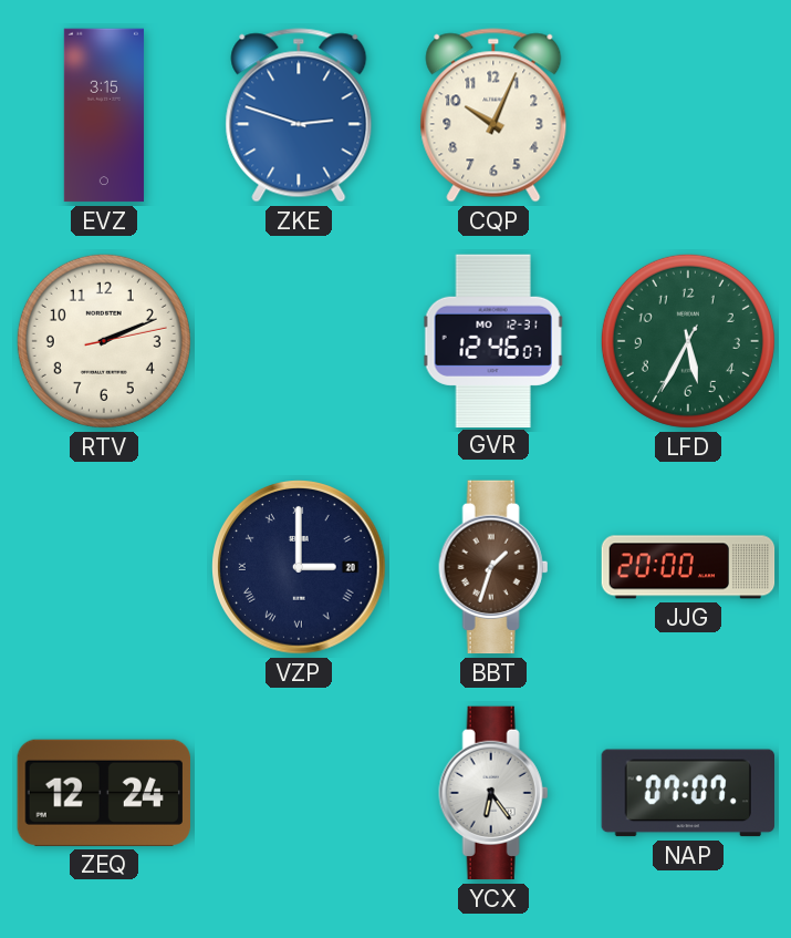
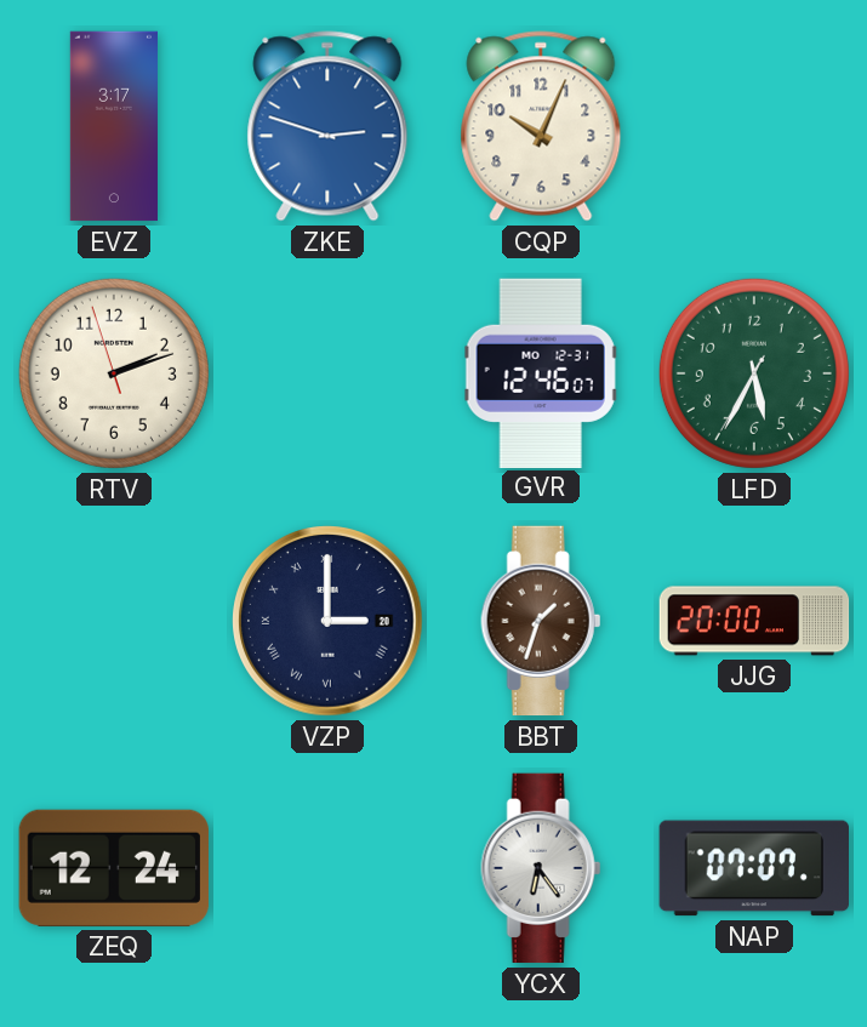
EVZ: 3:15 -> 3:17
RTV: 2:11:13 -> 2:11:57
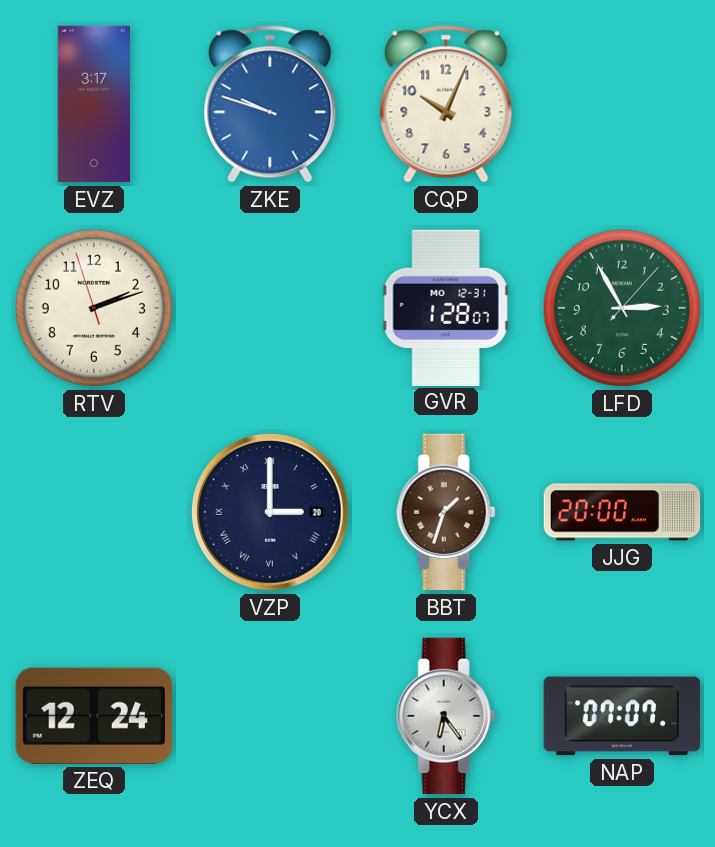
ZKE: 2:48 -> 9:48
GVR: 12:46 -> 1:28
LFD: 5:34 -> 2:55
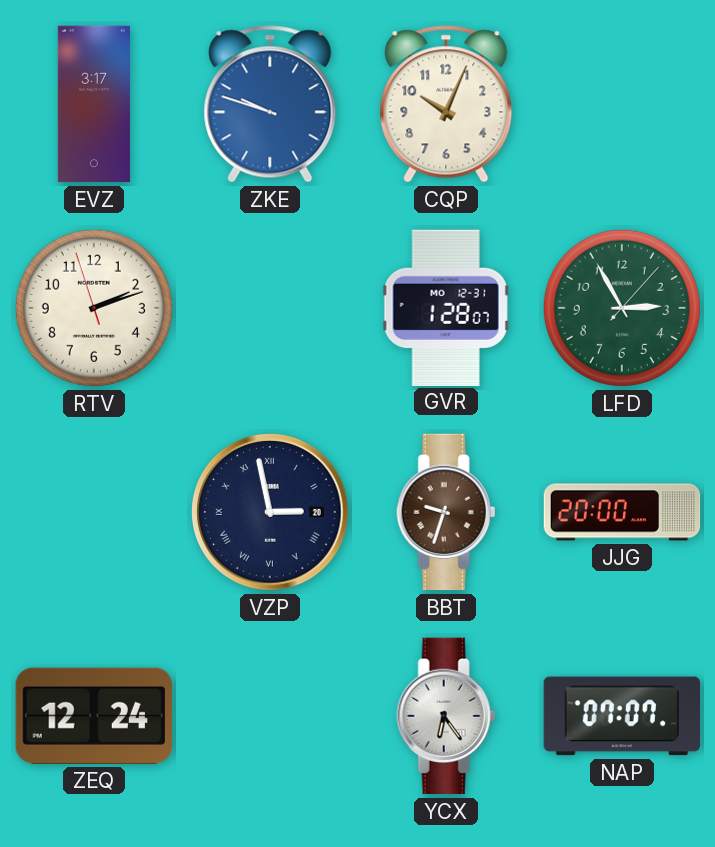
VZP: 3:00 -> 2:58
BBT: 1:33 -> 9:33
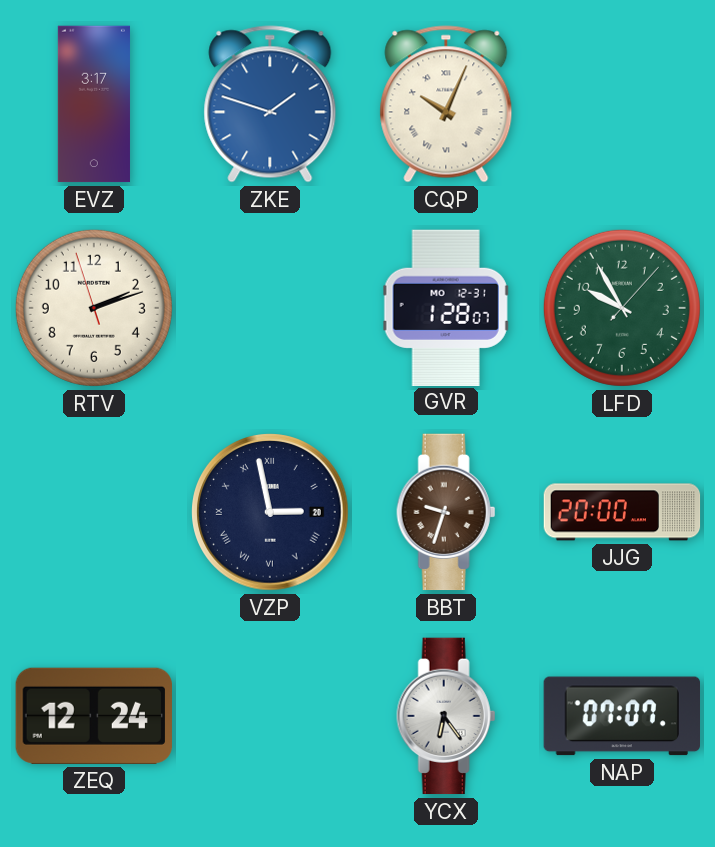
ZKE: 9:48 -> 1:48
CQP numerals: Arabic -> Roman
LFD: 2:55 -> 9:55
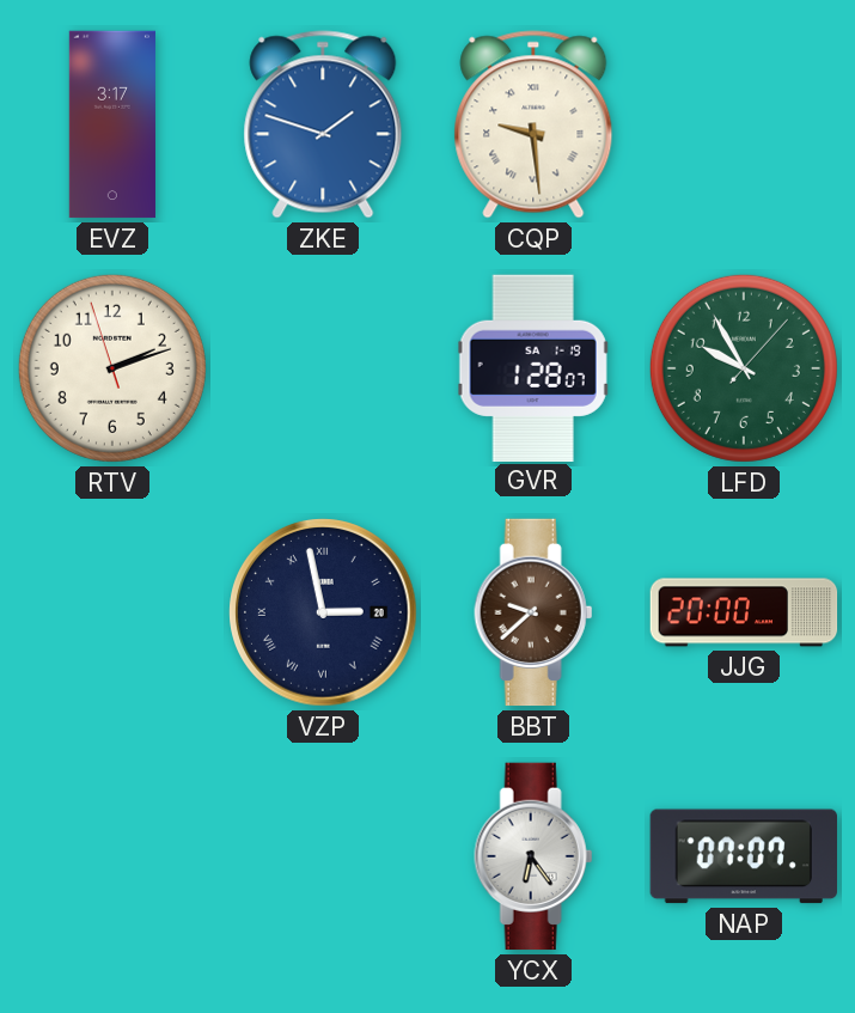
CQP: 10:04 -> 9:29
GVR date: MO 12-31 -> SA 1-19
BBT: 9:33 -> 9:38
ZEQ: 12:24 -> none
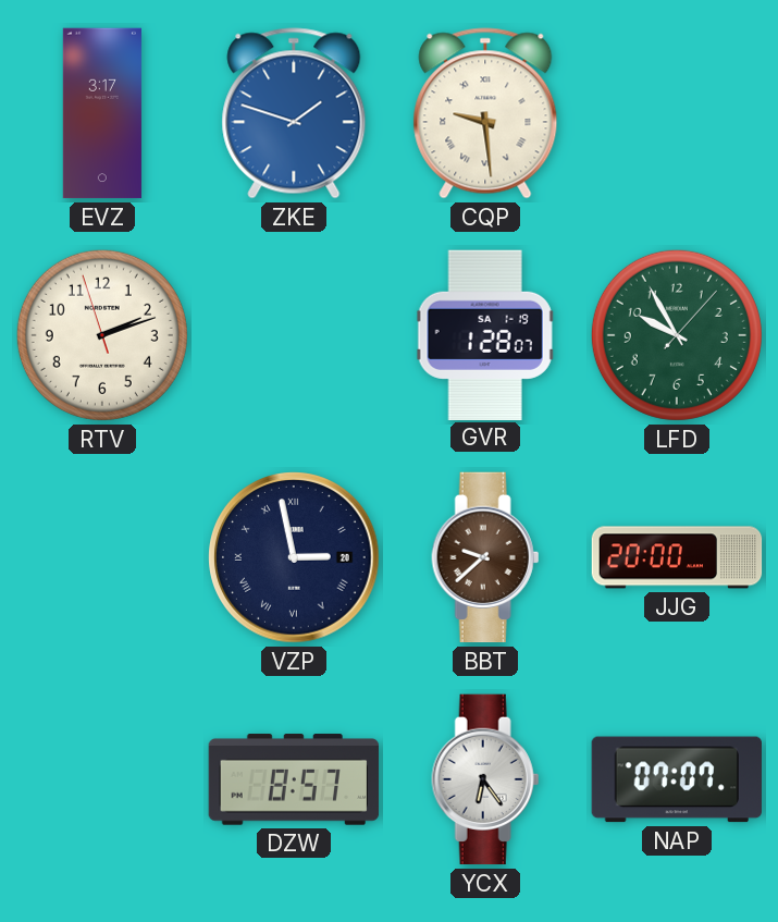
DZW: none -> 8:57
